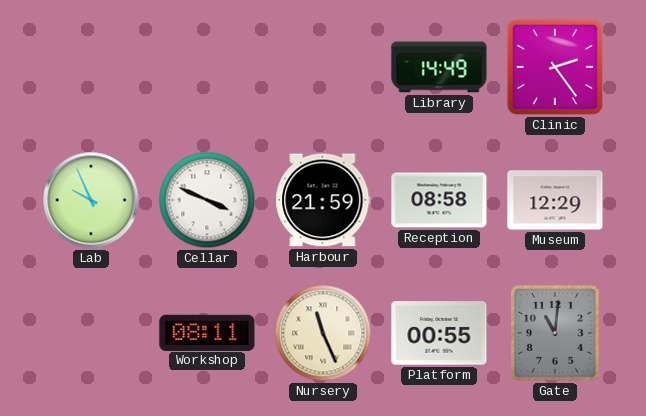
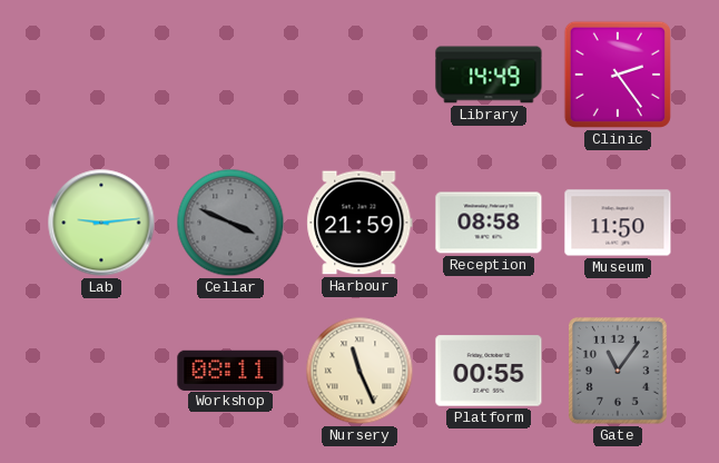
Lab: 9:56 -> 9:14
Cellar dial: white -> grey
Museum: 12:29 -> 11:50
Gate: 11:01 -> 11:06
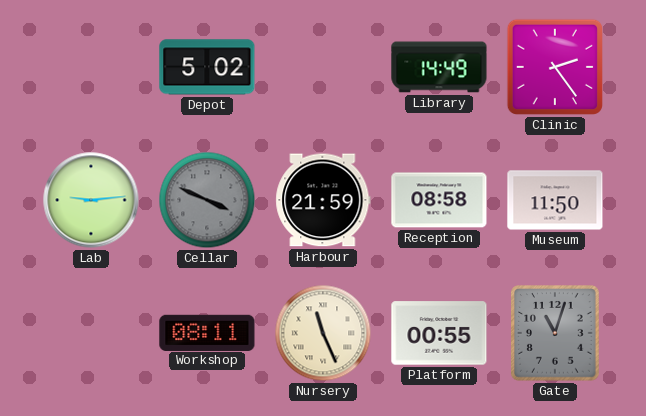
Depot: none -> 5:02
Gate: 11:06 -> 11:03
